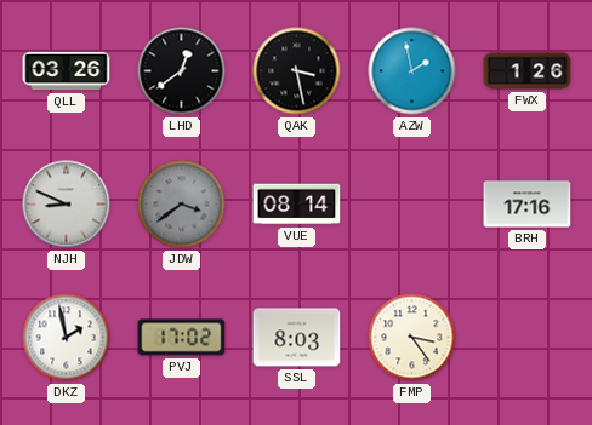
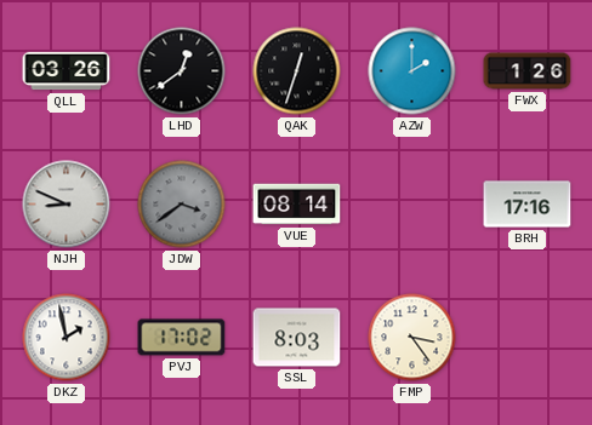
QAK: 3:28 -> 12:33
AZW: 1:58 -> 2:00
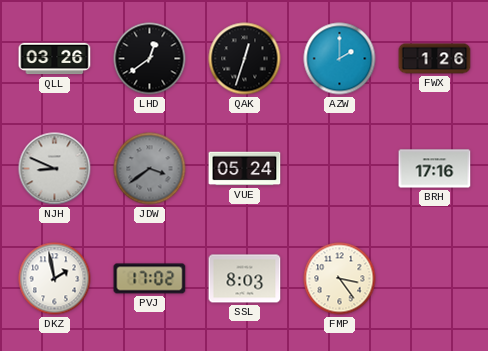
VUE: 08:14 -> 05:24
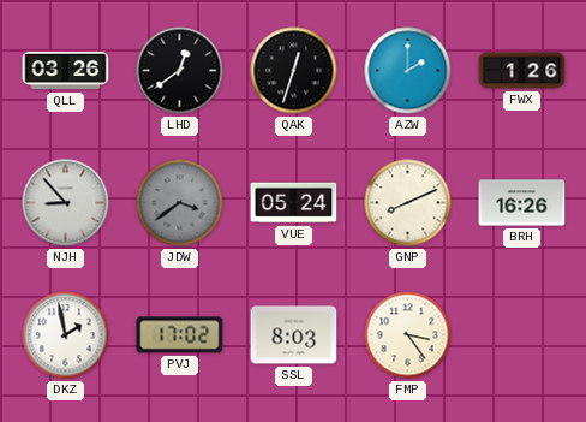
NJH: 8:49 -> 8:53
GNP: none -> 8:11
BRH: 17:16 -> 16:26
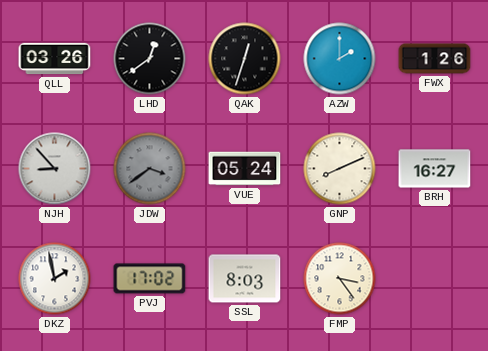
BRH: 16:26 -> 16:27
